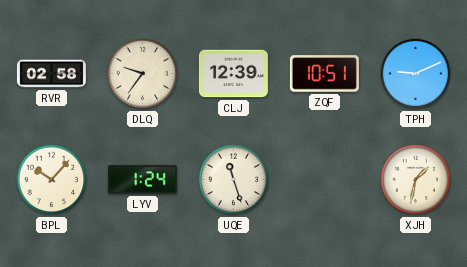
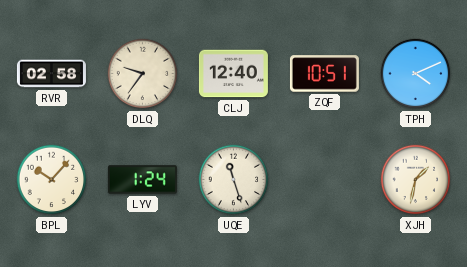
CLJ: 12:39 -> 12:40
TPH: 9:11 -> 4:11
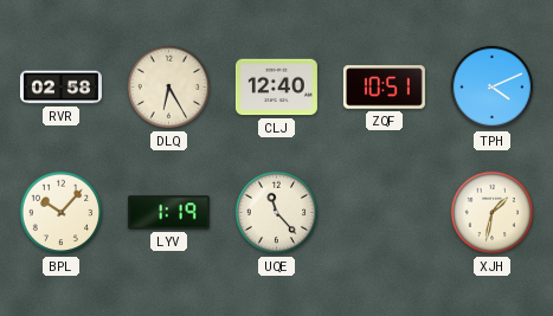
DLQ: 9:36 -> 6:25
LYV: 1:24 -> 1:19
UQE: 11:27 -> 11:23
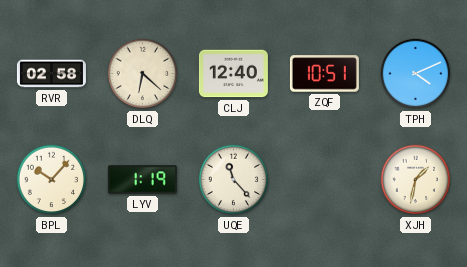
DLQ: 6:25 -> 6:22
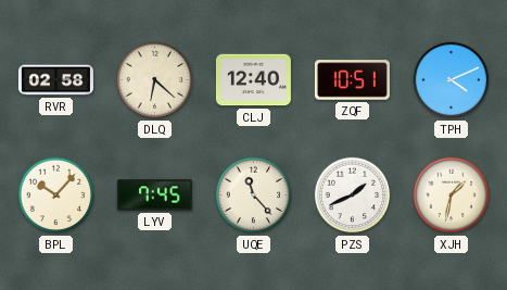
LYV: 1:19 -> 7:45
PZS: none -> 1:41
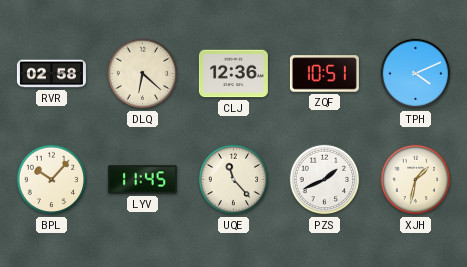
CLJ: 12:40 -> 12:36
LYV: 7:45 -> 11:45
